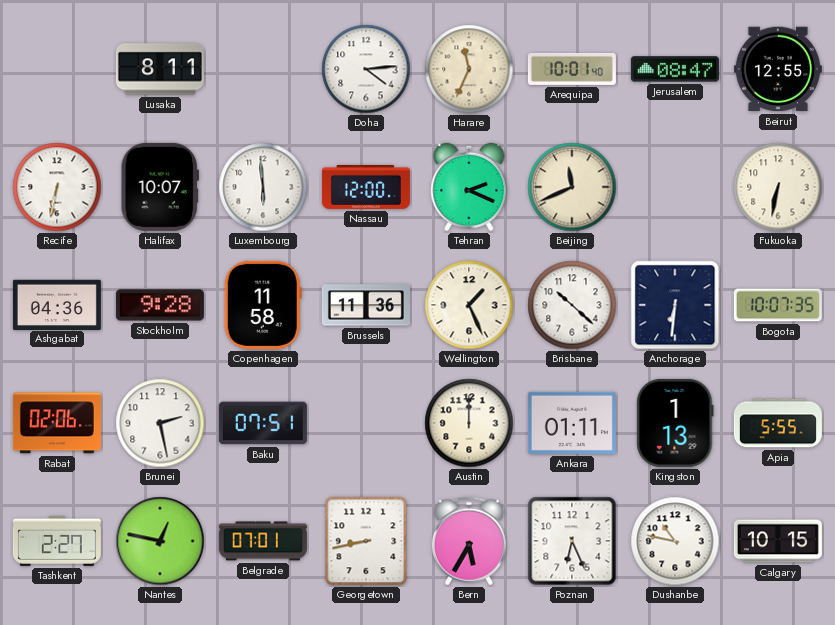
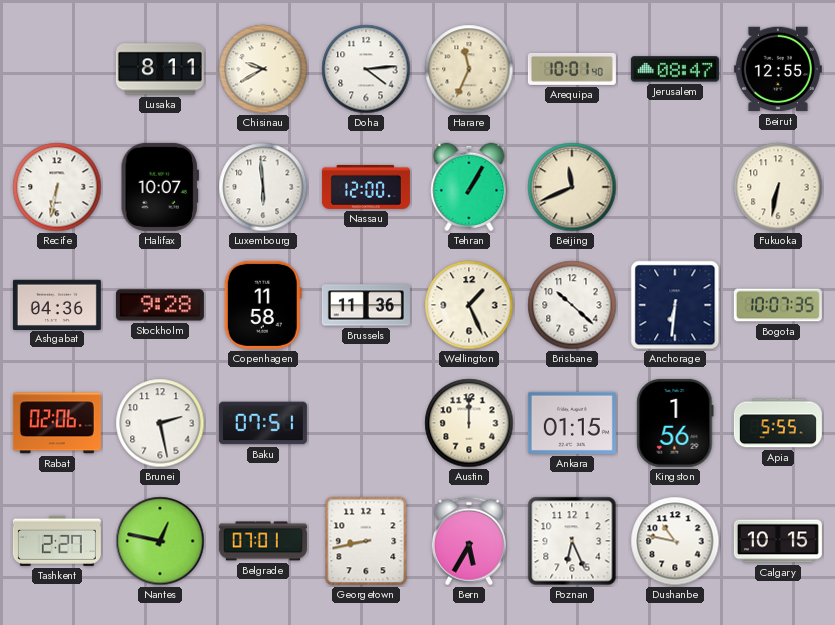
Chisinau: none -> 9:40
Tehran: 2:19 -> 1:05
Ankara: 01:11 -> 01:15
Kingston: 1:13 -> 1:56
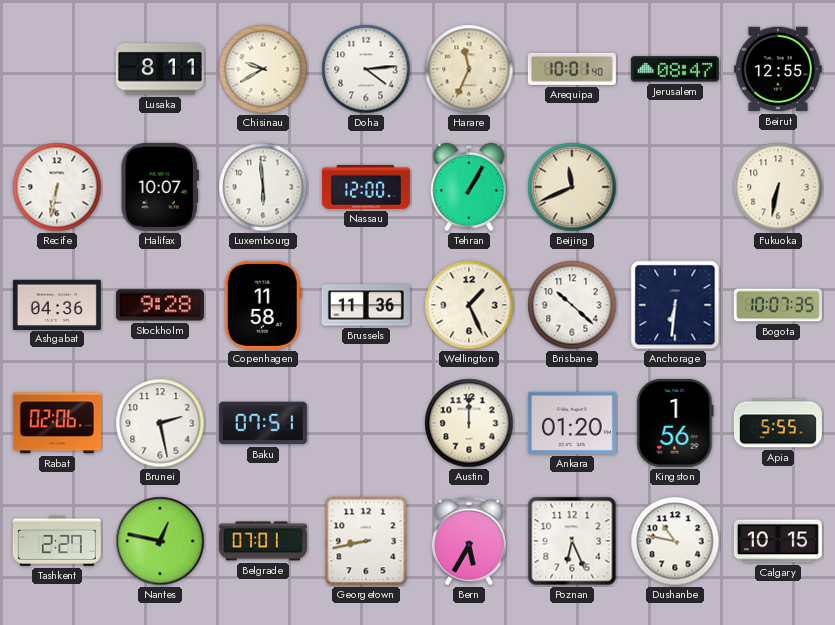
Ankara: 01:15 -> 01:20
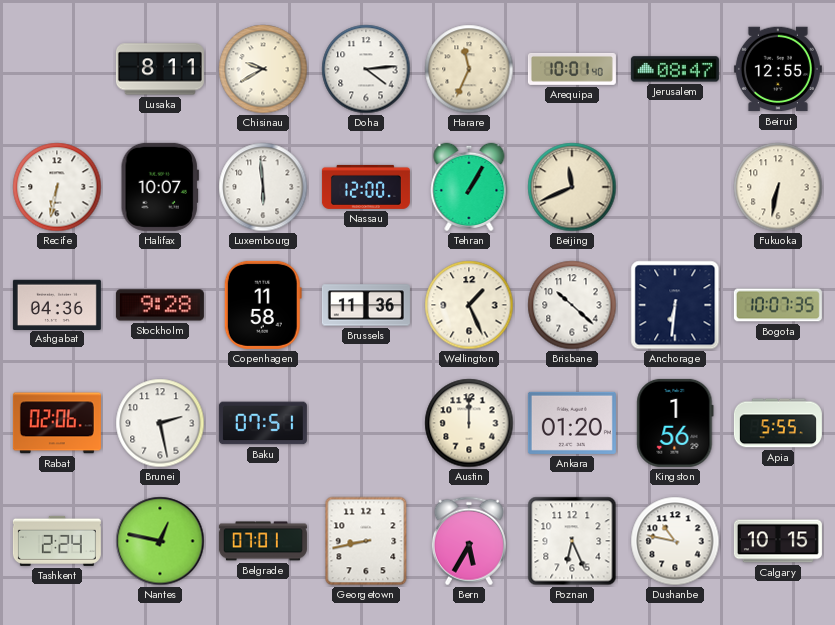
Tashkent: 2:27 -> 2:24
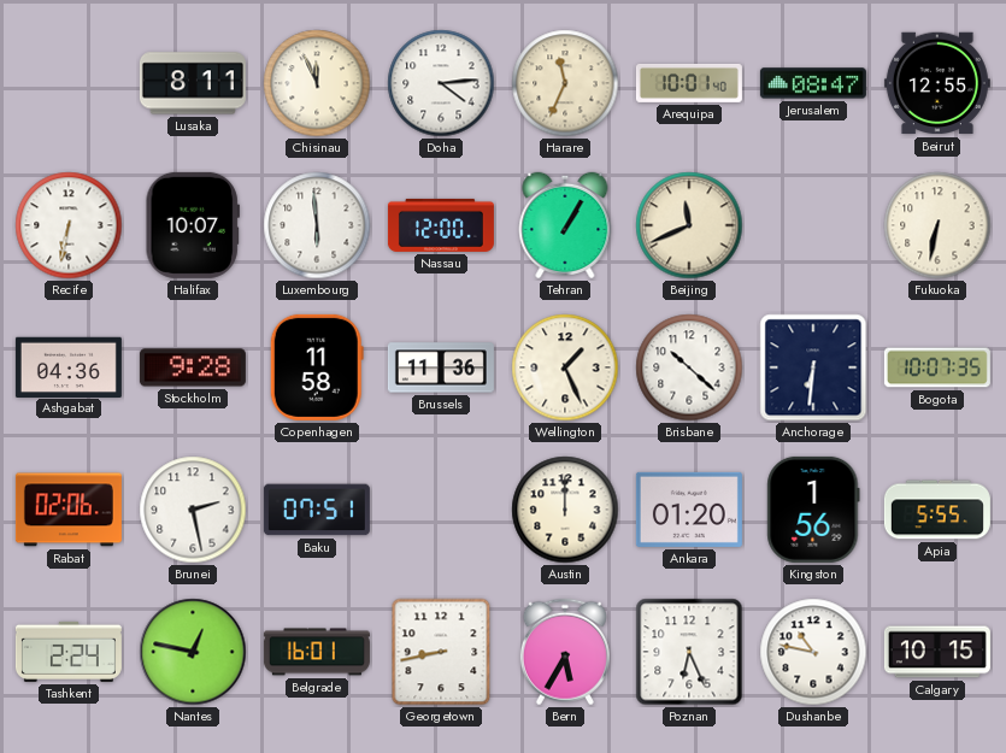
Chisinau: 9:40 -> 11:56
Belgrade: 07:01 -> 16:01
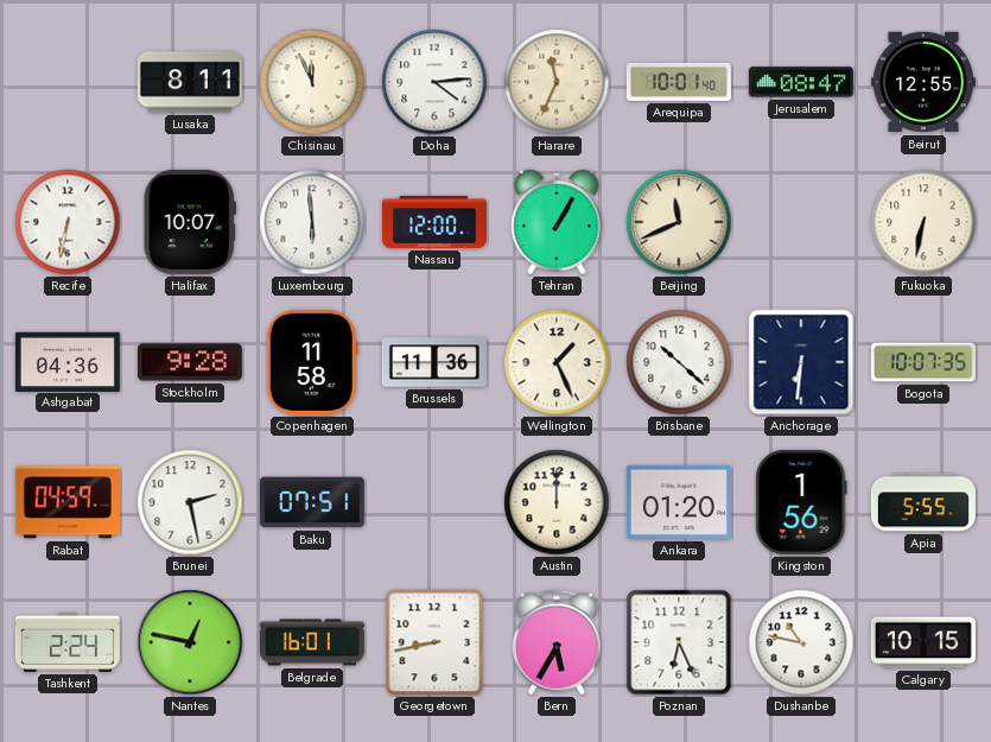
Rabat: 02:06 -> 04:59
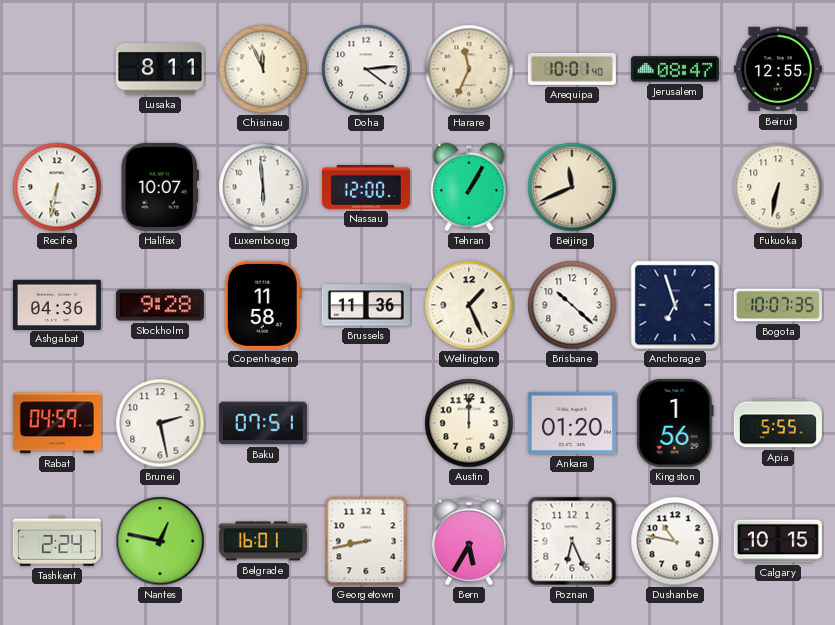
Anchorage: 6:31 -> 6:57
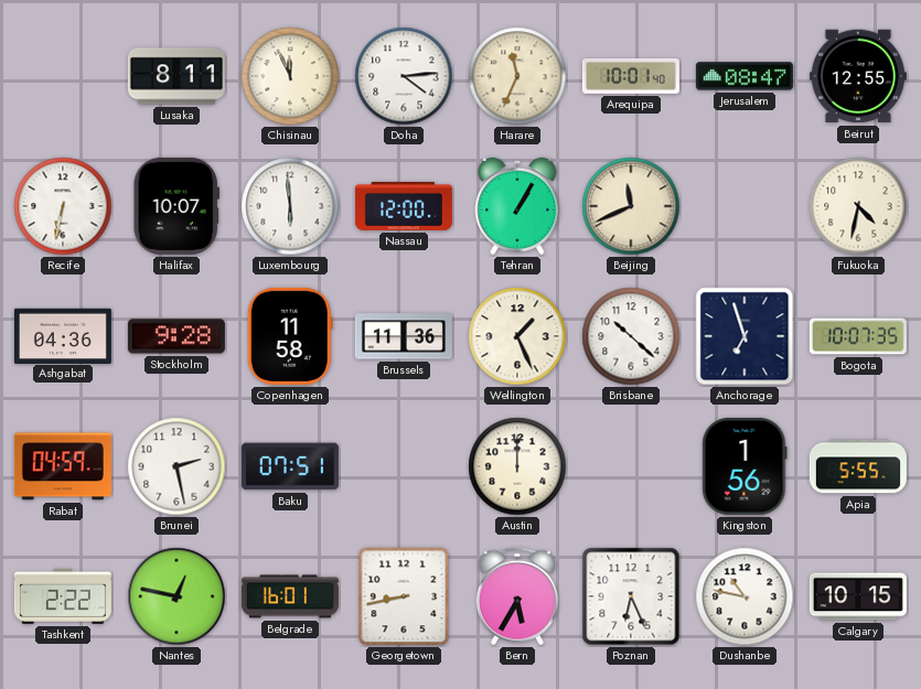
Fukuoka: 6:32 -> 4:32
Ankara: 01:20 -> none
Tashkent: 2:24 -> 2:22
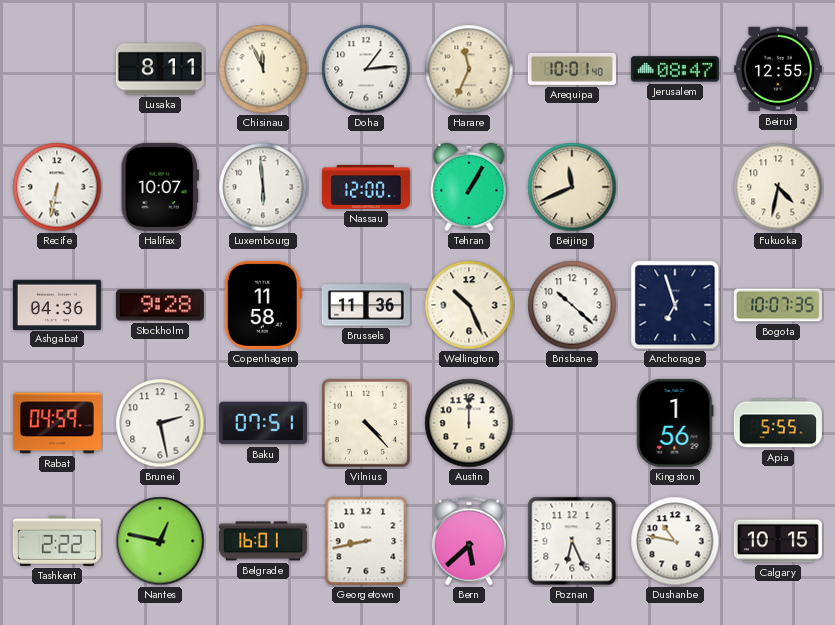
Doha: 4:14 -> 1:14
Wellington: 1:26 -> 10:26
Vilnius: none -> 4:23
Bern: 5:35 -> 5:38
